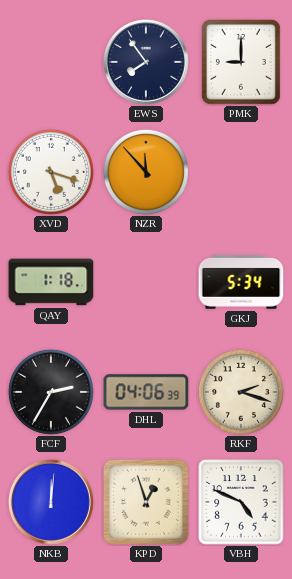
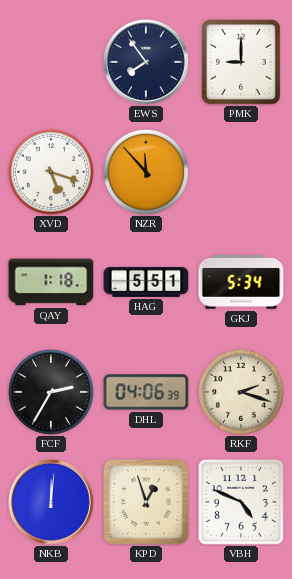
HAG: none -> 5:51
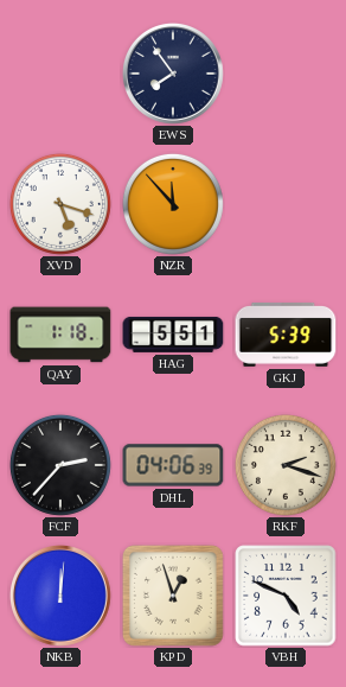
PMK: 9:00 -> none
GKJ: 5:34 -> 5:39
FCF: 2:35 -> 2:37
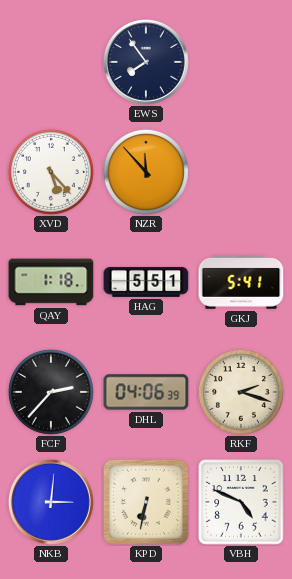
XVD: 5:18 -> 5:23
GKJ: 5:39 -> 5:41
NKB: 12:01 -> 3:01
KPD: 12:57 -> 6:32
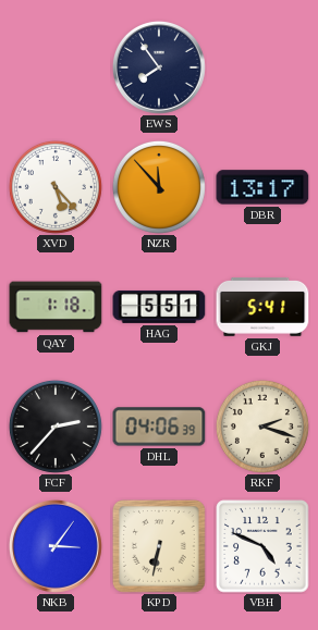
DBR: none -> 13:17
NKB: 3:01 -> 3:06
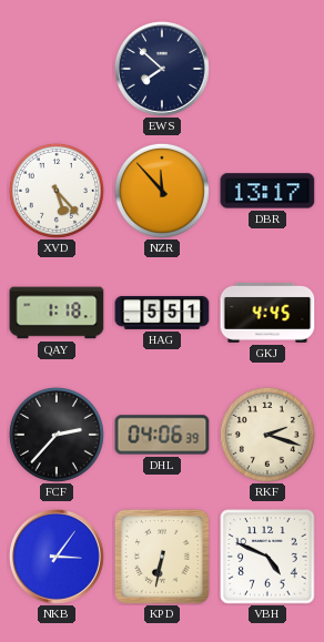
EWS: 7:54 -> 7:52
GKJ: 5:41 -> 4:45
